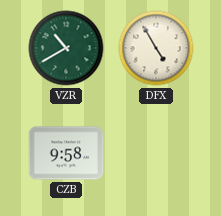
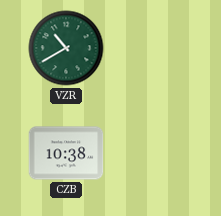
DFX: 4:55 -> none
CZB: 9:58 -> 10:38
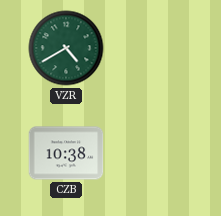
VZR: 10:40 -> 4:40
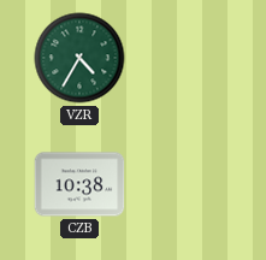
VZR: 4:40 -> 4:35
